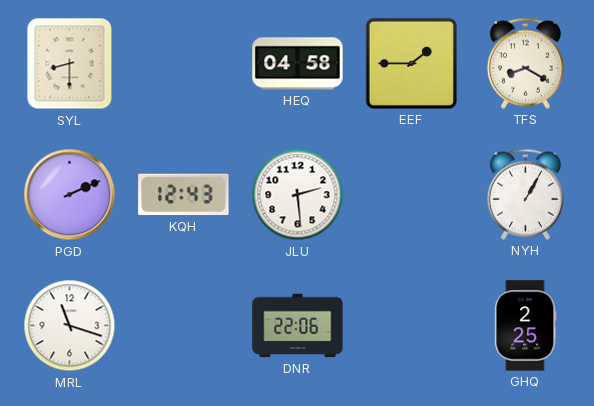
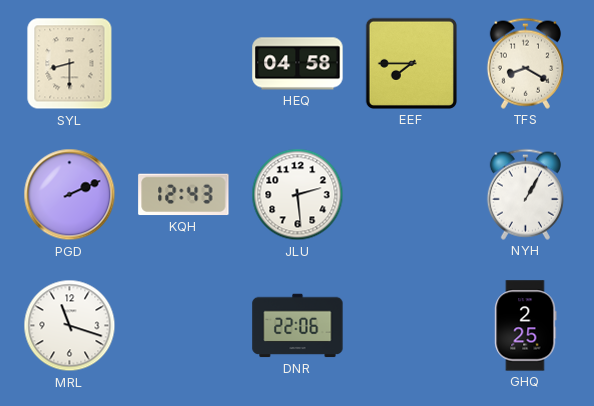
EEF: 1:45 -> 7:45
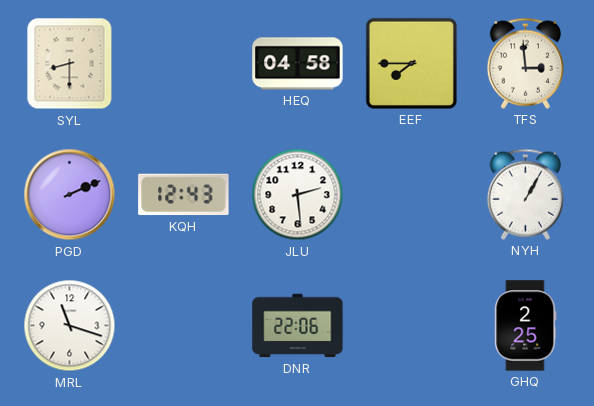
TFS: 8:20 -> 2:59
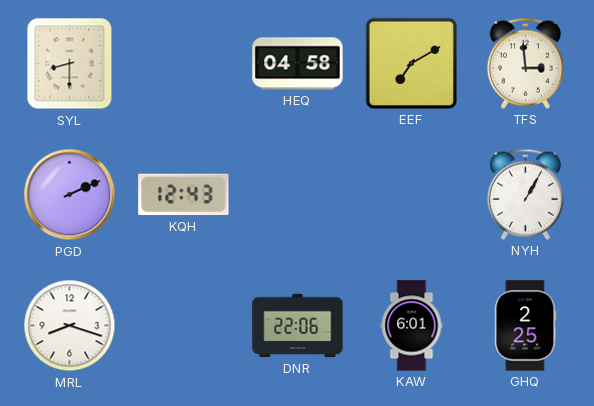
EEF: 7:45 -> 7:10
JLU: 2:29 -> none
MRL: 11:18 -> 8:18
KAW: none -> 6:01
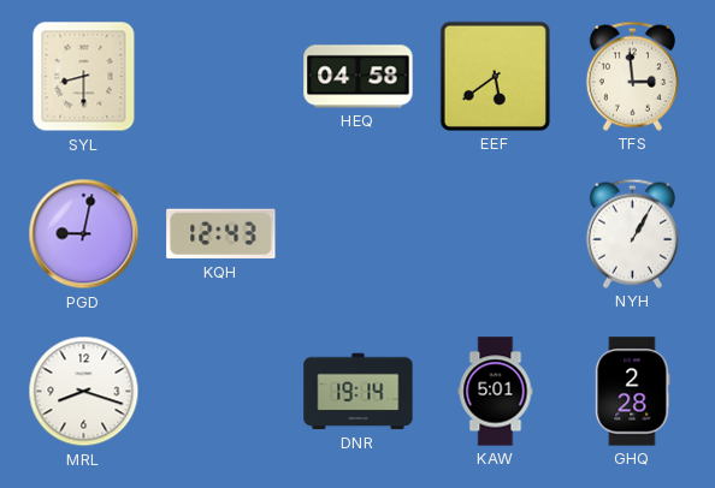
EEF: 7:10 -> 5:39
PGD: 2:11 -> 9:02
DNR: 22:06 -> 19:14
KAW: 6:01 -> 5:01
GHQ: 2:25 -> 2:28
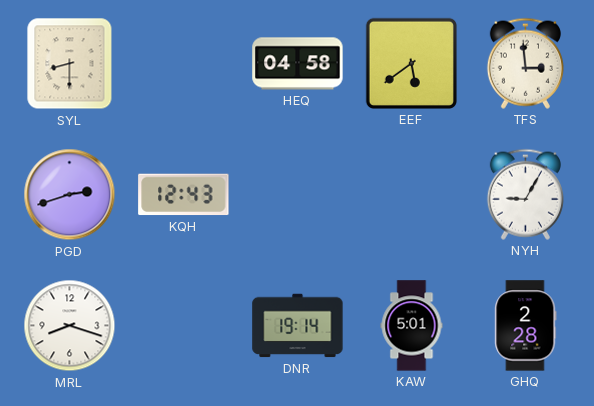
PGD: 9:02 -> 2:42
NYH: 1:05 -> 9:05
